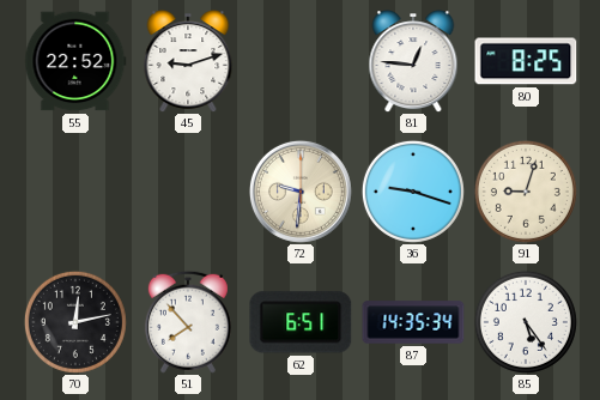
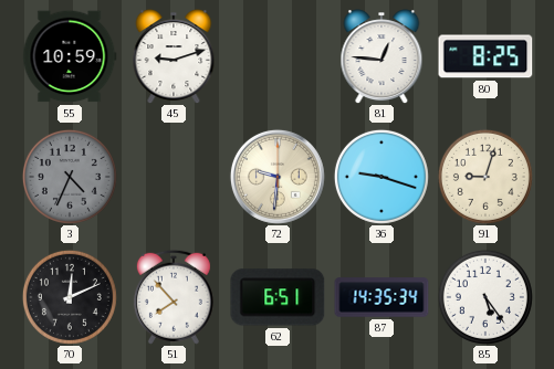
55: 22:52 -> 10:59
3: none -> 4:34
70: 12:13 -> 12:11
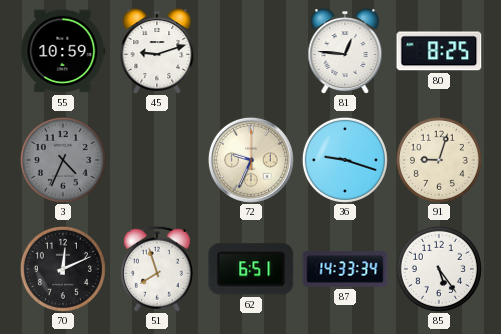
72: 9:31 -> 9:34
51: 7:53 -> 7:57
87: 14:35 -> 14:33
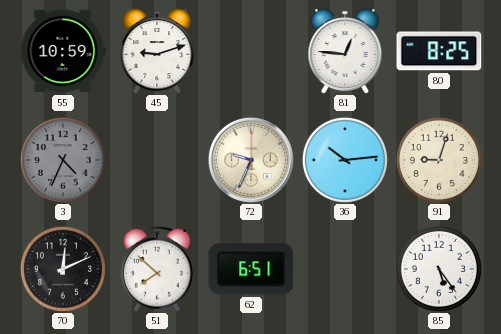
36: 9:18 -> 10:14
51: 7:57 -> 7:52
87: 14:33 -> none
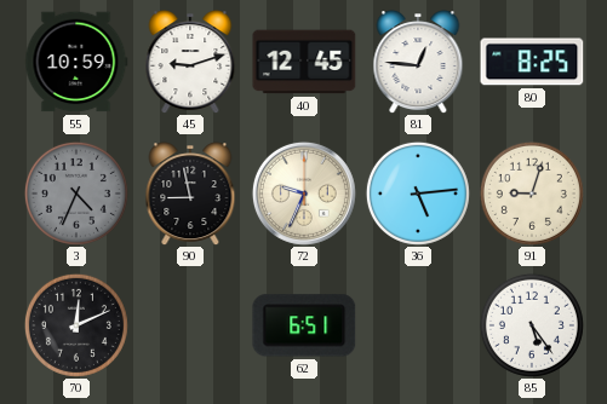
40: none -> 12:45
90: none -> 8:58
36: 10:14 -> 5:14
51: 7:52 -> none
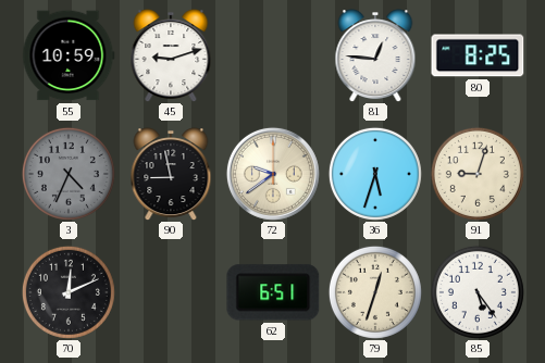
40: 12:45 -> none
72: 9:34 -> 9:39
36: 5:14 -> 5:33
79: none -> 12:33
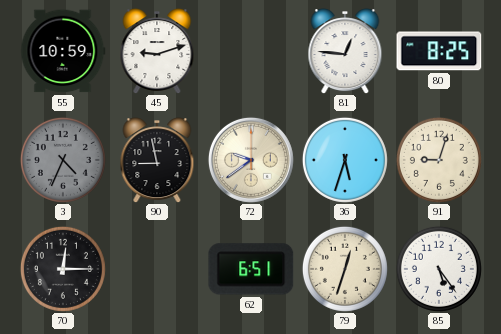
70: 12:11 -> 12:15
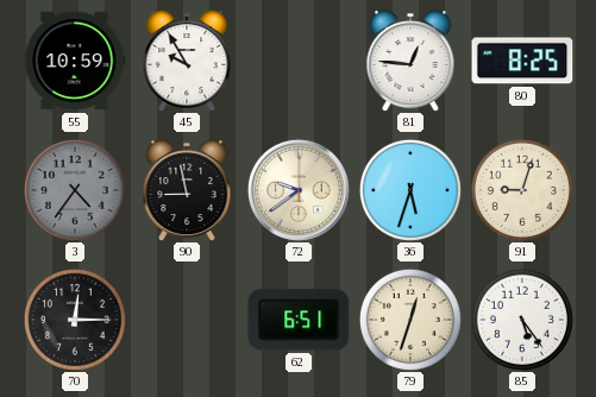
45: 9:12 -> 9:55
3: 4:34 -> 4:36
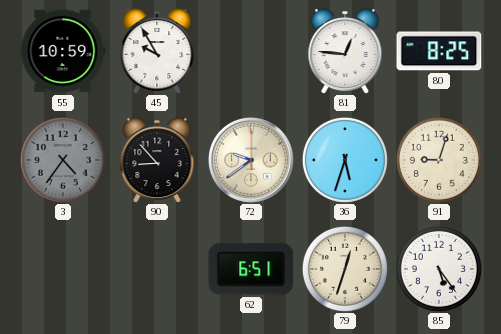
90: 8:58 -> 8:53
70: 12:15 -> none
